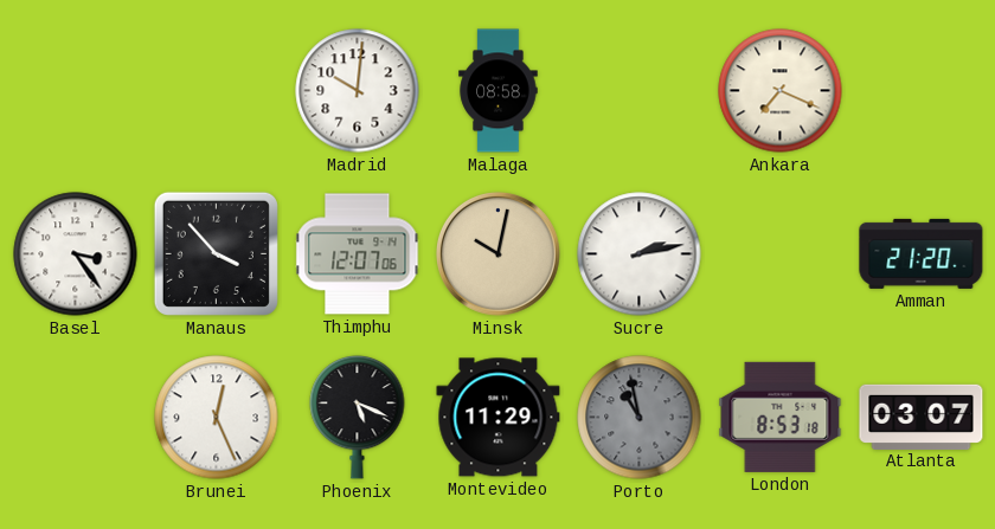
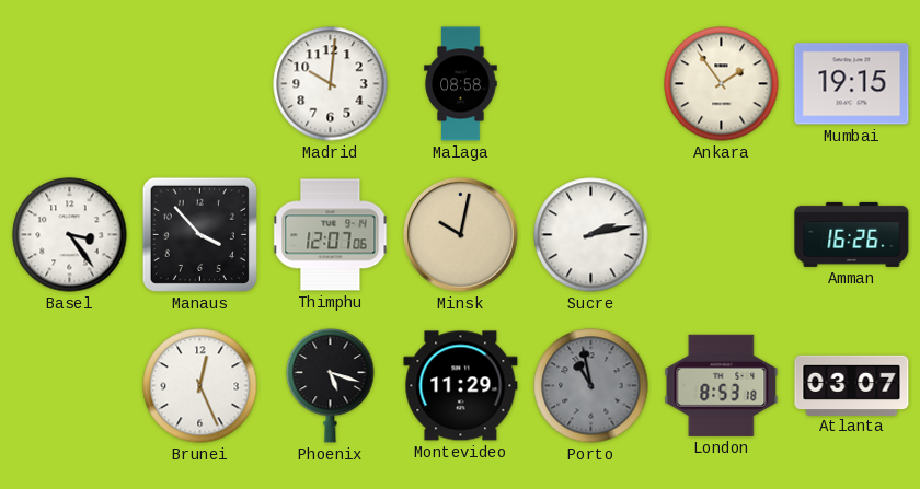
Ankara: 7:19 -> 1:54
Mumbai: none -> 19:15
Amman: 21:20 -> 16:26
Phoenix: 5:19 -> 5:18
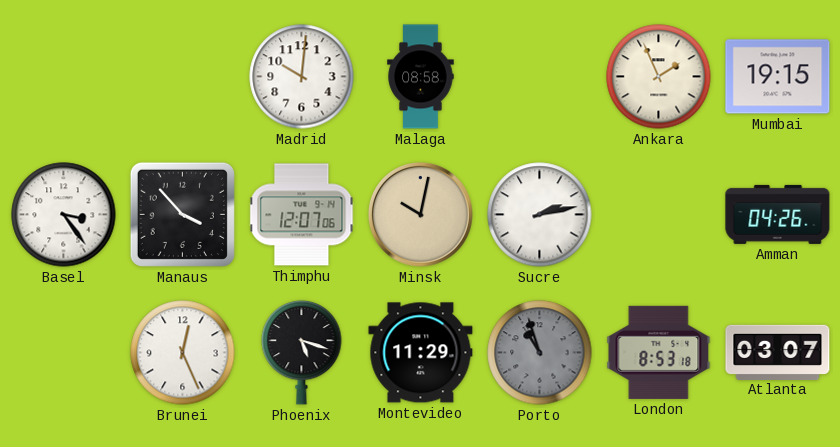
Ankara: 1:54 -> 1:56
Amman: 16:26 -> 04:26
Porto: 10:58 -> 10:57
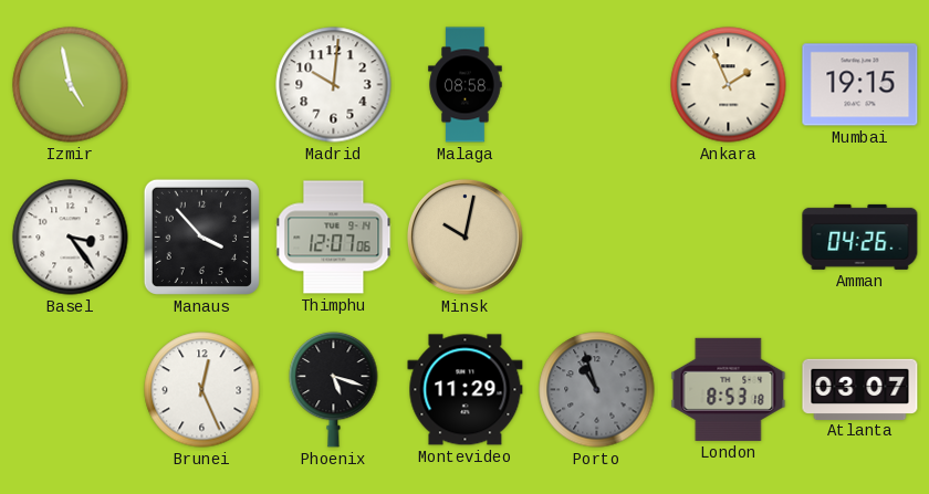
Izmir: none -> 4:58
Sucre: 2:13 -> none
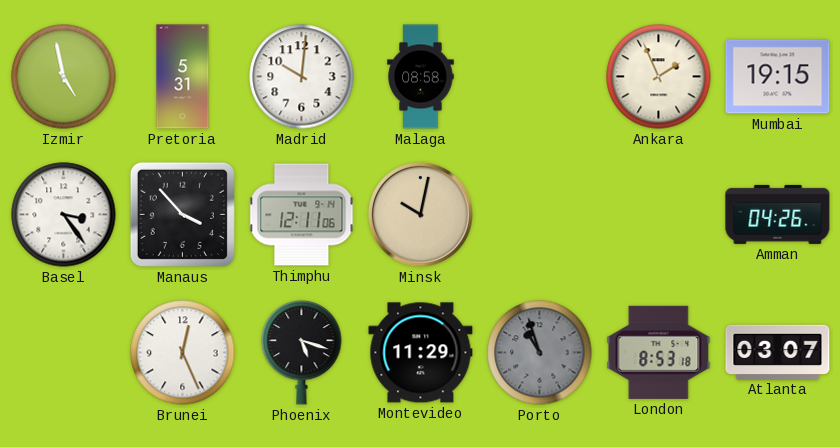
Pretoria: none -> 5:31
Thimphu: 12:07 -> 12:11
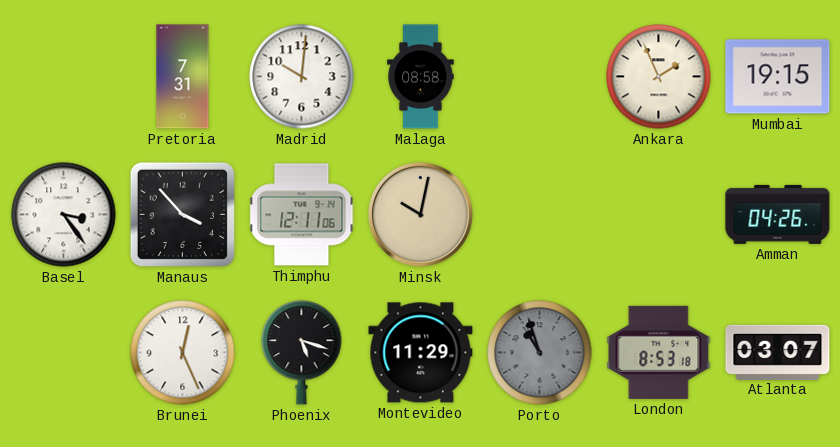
Izmir: 4:58 -> none
Pretoria: 5:31 -> 7:31
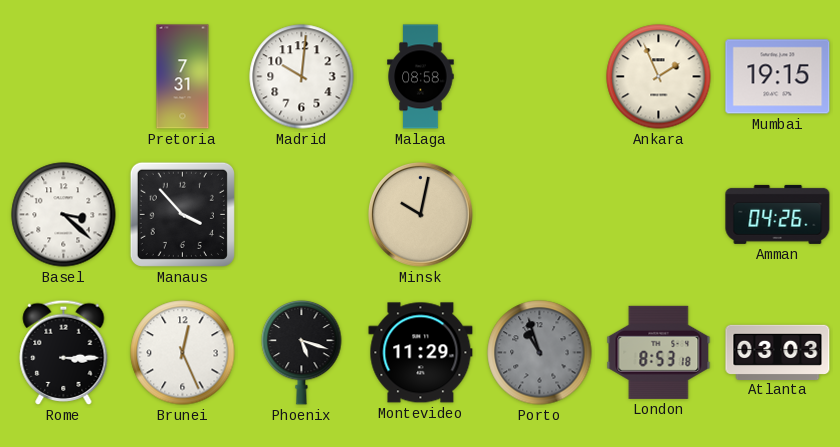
Basel: 3:24 -> 3:22
Thimphu: 12:11 -> none
Rome: none -> 3:15
Atlanta: 03:07 -> 03:03
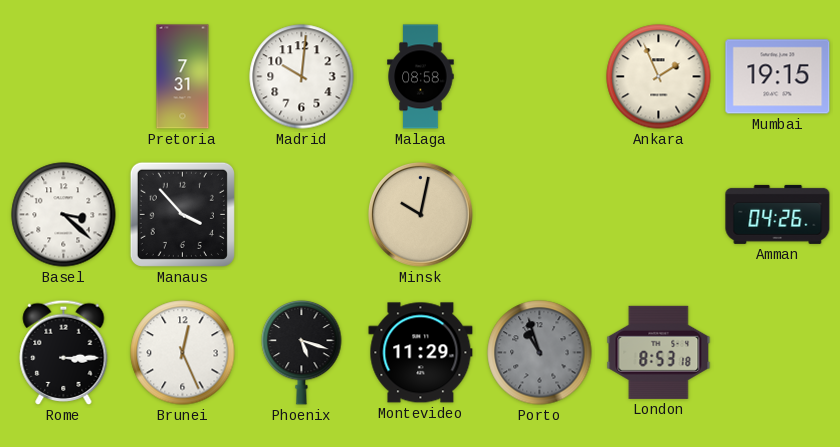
Atlanta: 03:03 -> none
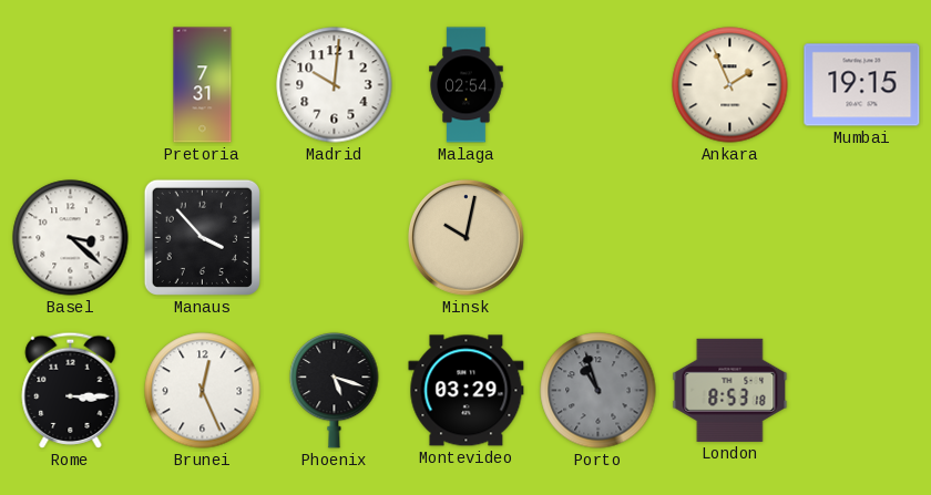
Malaga: 08:58 -> 02:54
Amman: 04:26 -> none
Montevideo: 11:29 -> 03:29
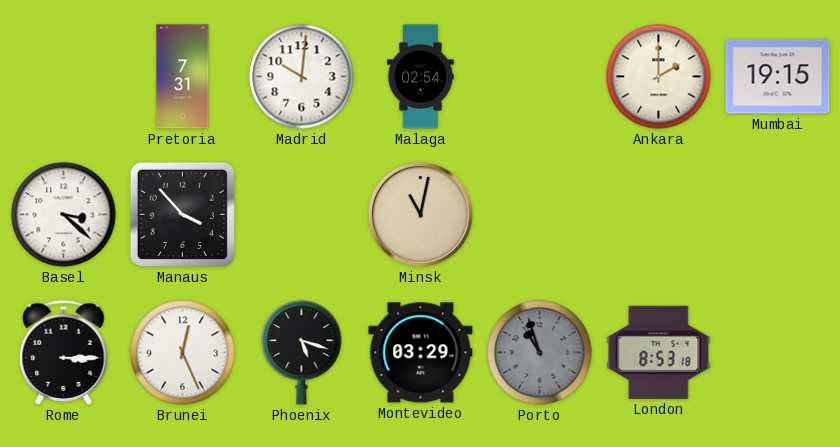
Ankara: 1:56 -> 2:00
Minsk: 10:02 -> 11:02
